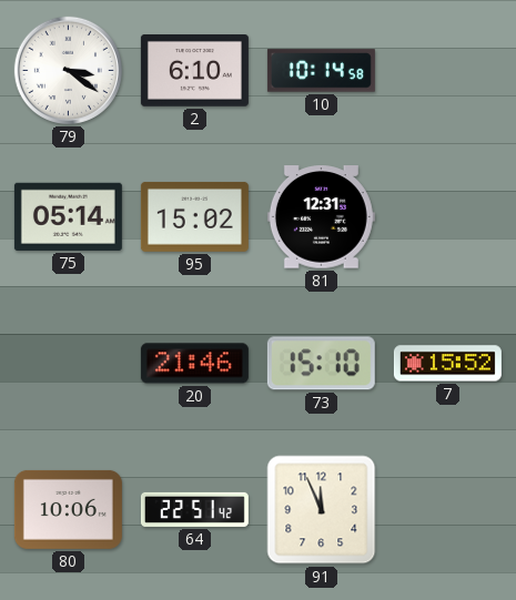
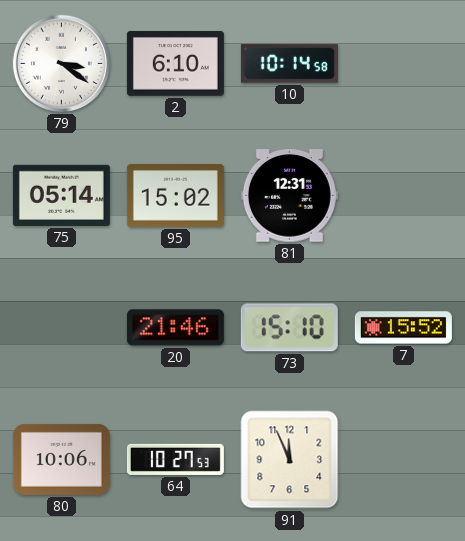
64: 22:51 -> 10:27
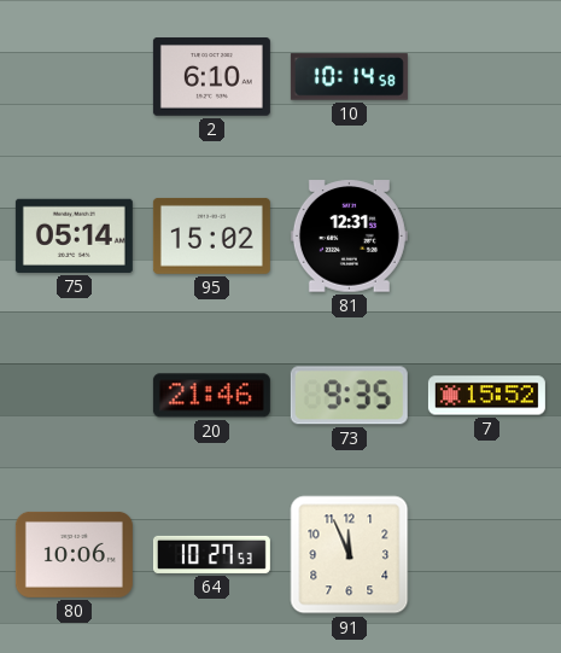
79: 3:21 -> none
73: 15:10 -> 9:35
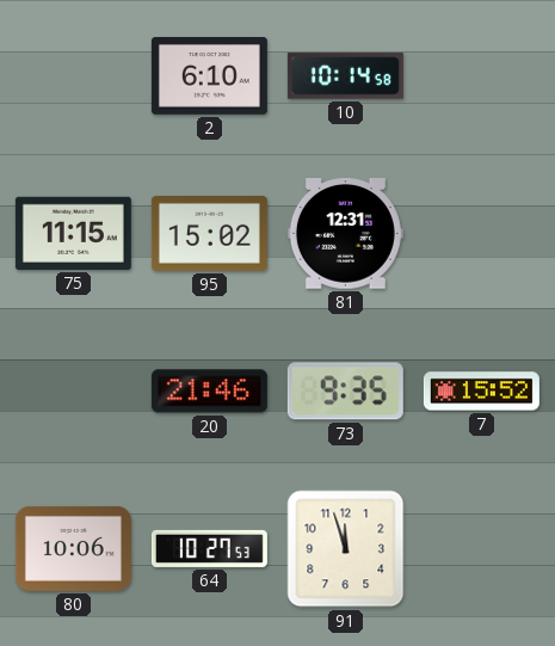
75: 05:14 -> 11:15
91: 11:56 -> 11:57
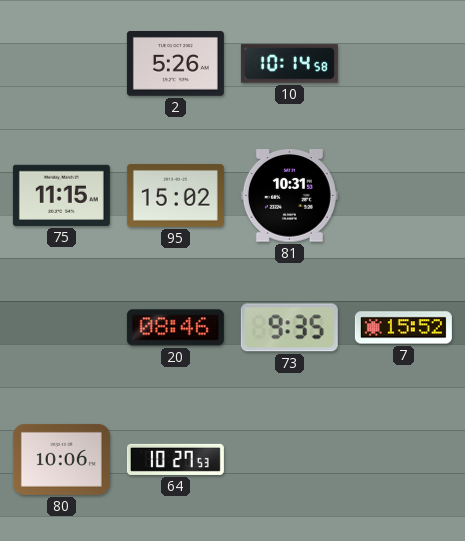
2: 6:10 -> 5:26
81: 12:31 -> 10:31
20: 21:46 -> 08:46
91: 11:57 -> none
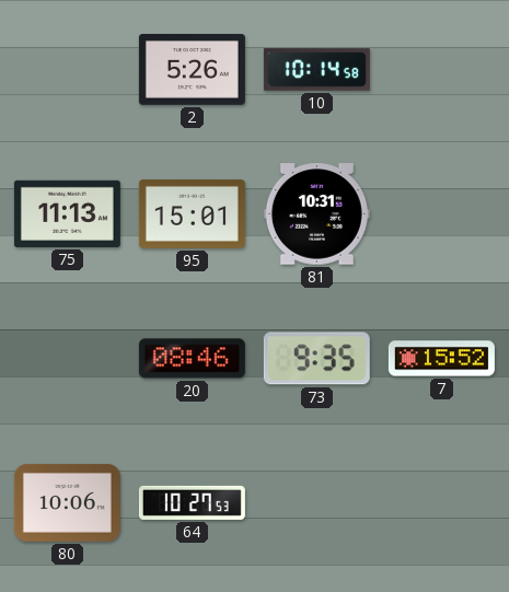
75: 11:15 -> 11:13
95: 15:02 -> 15:01
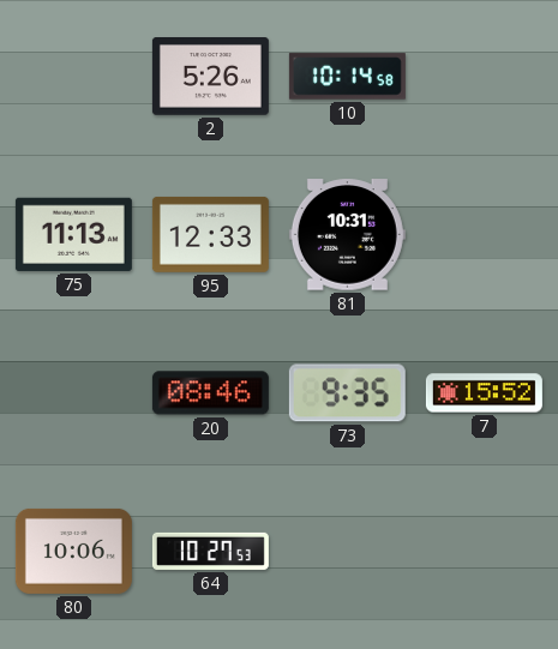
95: 15:01 -> 12:33
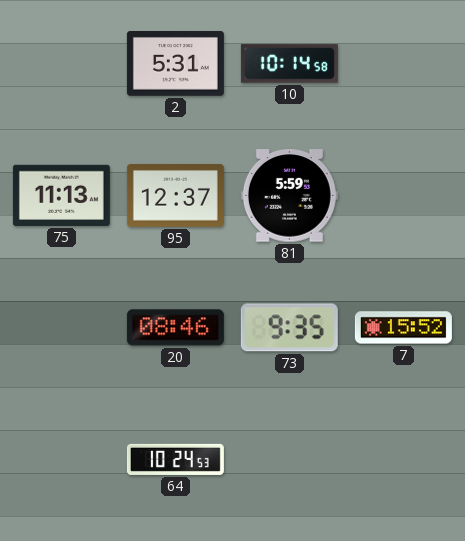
2: 5:26 -> 5:31
95: 12:33 -> 12:37
81: 10:31 -> 5:59
80: 10:06 -> none
64: 10:27 -> 10:24
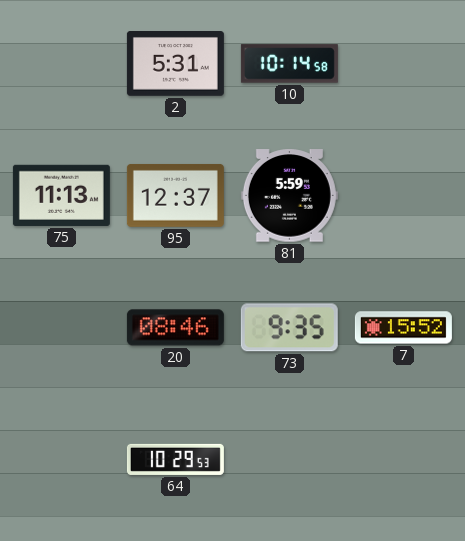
64: 10:24 -> 10:29
